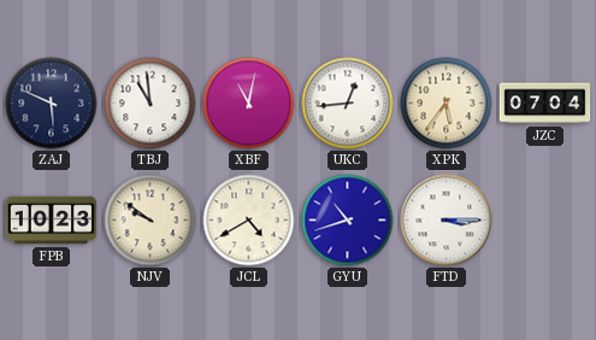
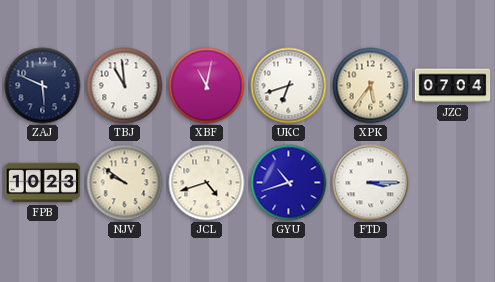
UKC: 12:44 -> 6:42
JCL: 4:40 -> 4:42
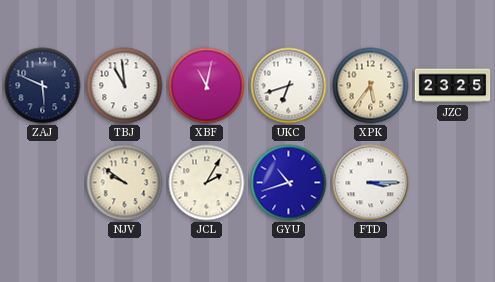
JZC: 07:04 -> 23:25
FPB: 10:23 -> none
JCL: 4:42 -> 2:05
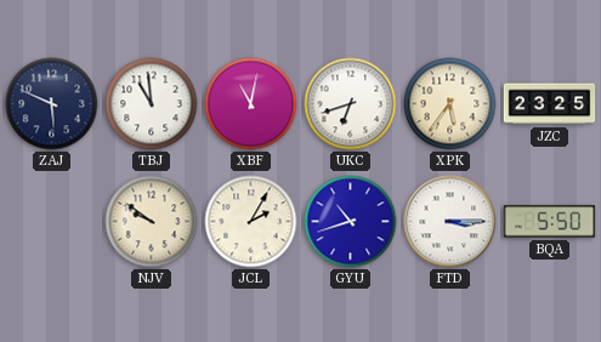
BQA: none -> 5:50
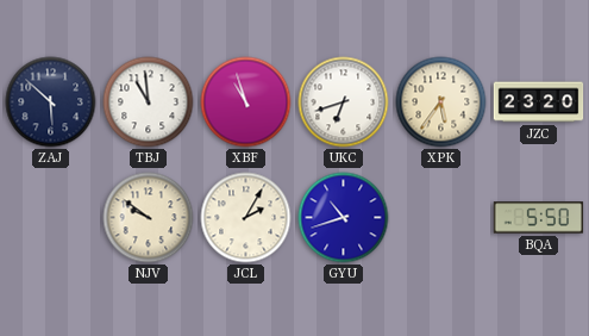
ZAJ: 5:49 -> 5:52
XBF: 11:02 -> 10:57
JZC: 23:25 -> 23:20
FTD: 3:15 -> none
